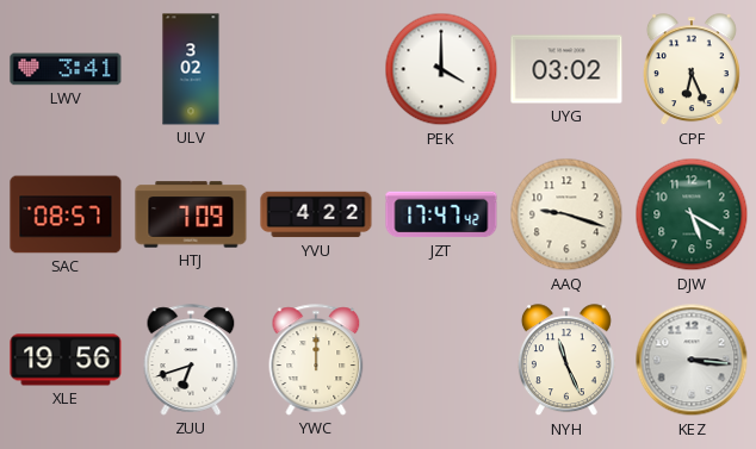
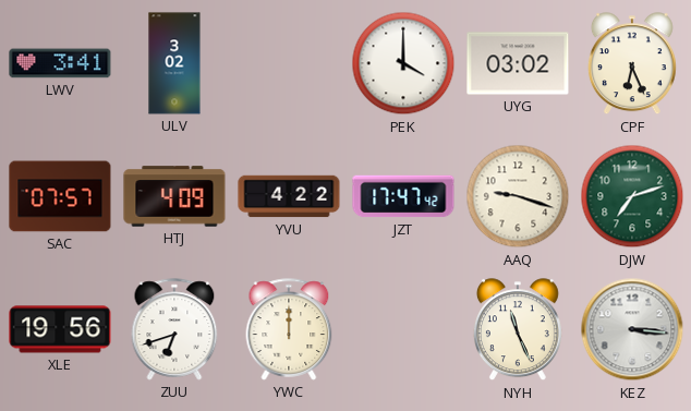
SAC: 08:57 -> 07:57
HTJ: 7:09 -> 4:09
DJW: 5:20 -> 7:12
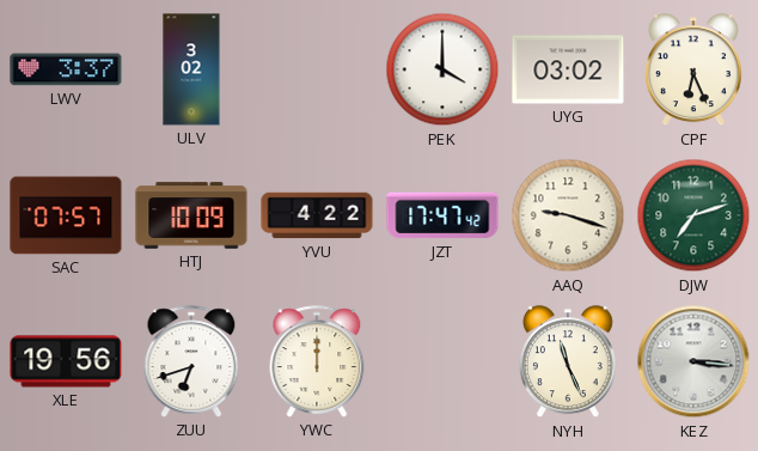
LWV: 3:41 -> 3:37
HTJ: 4:09 -> 10:09
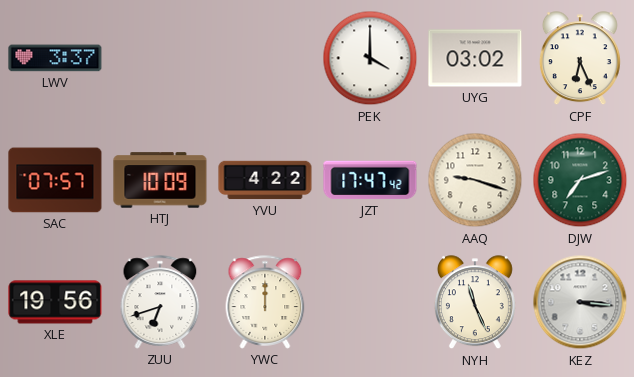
ULV: 3:02 -> none
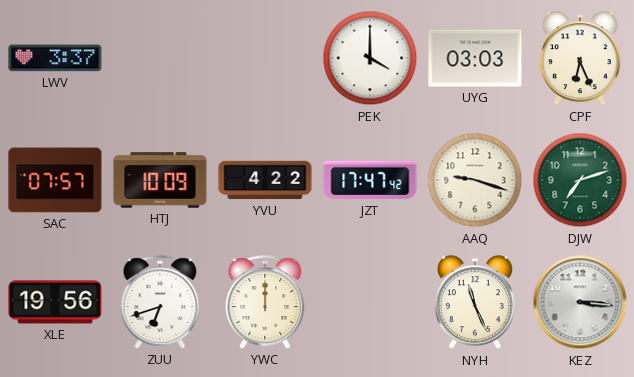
UYG: 03:02 -> 03:03
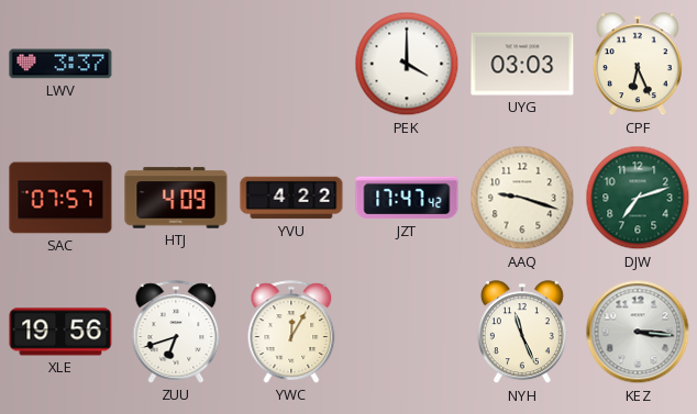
HTJ: 10:09 -> 4:09
YWC: 12:00 -> 12:05
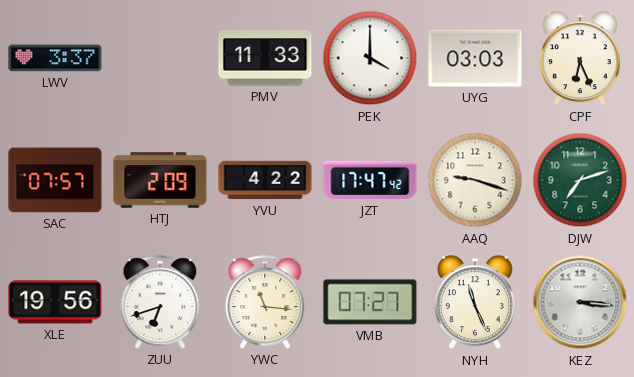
PMV: none -> 11:33
HTJ: 4:09 -> 2:09
YWC: 12:05 -> 11:16
VMB: none -> 07:27
